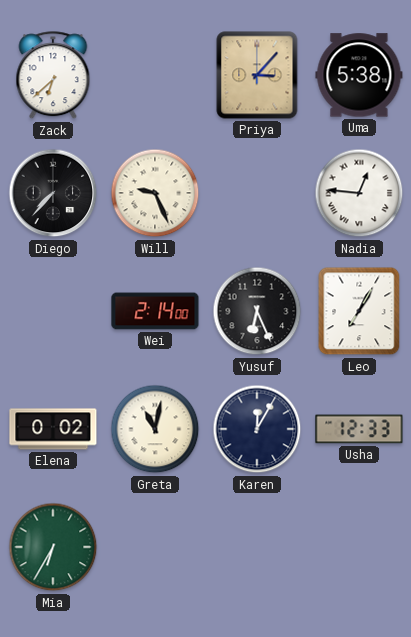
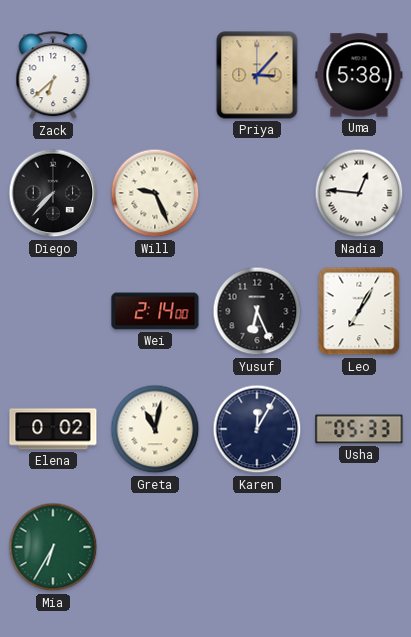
Usha: 12:33 -> 05:33
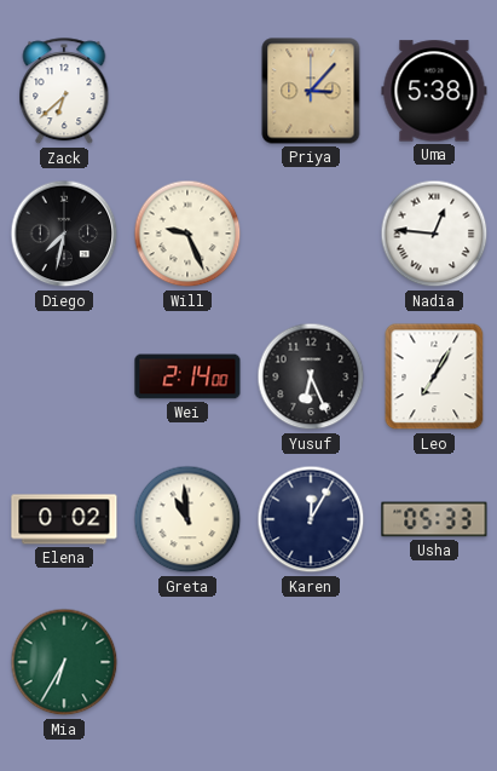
Diego: 7:37 -> 7:32
Greta: 11:02 -> 10:59
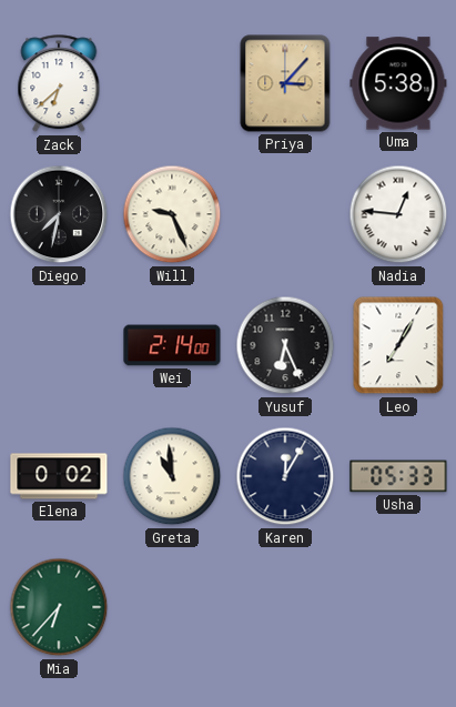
Mia: 6:35 -> 6:37
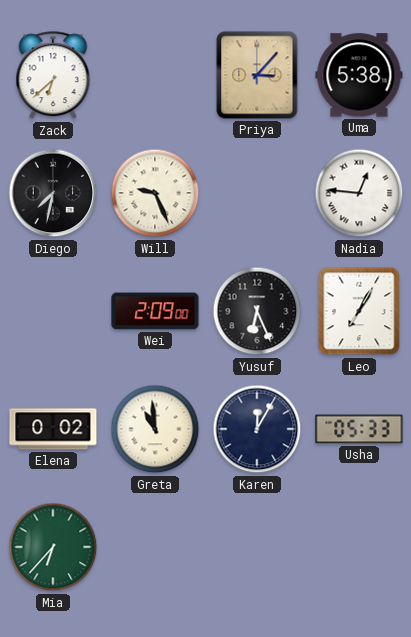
Wei: 2:14 -> 2:09
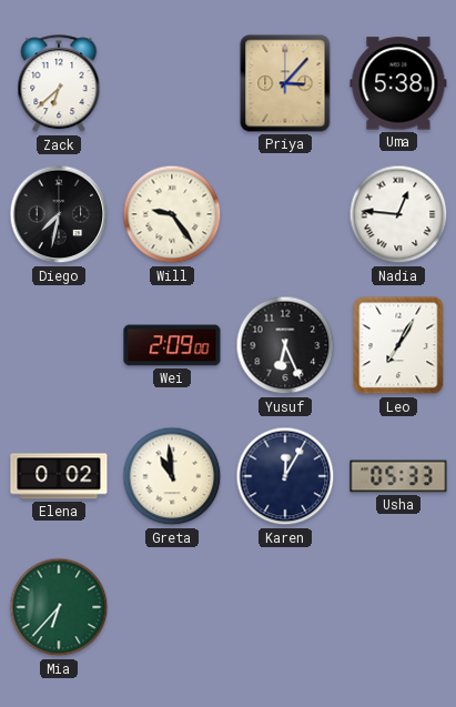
Will: 9:26 -> 9:24
